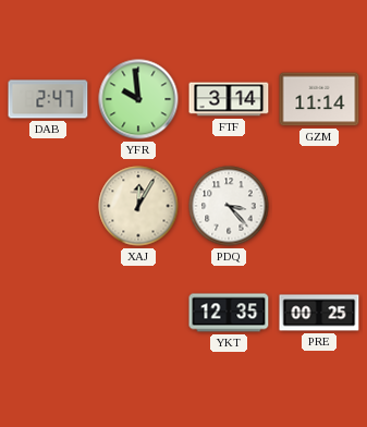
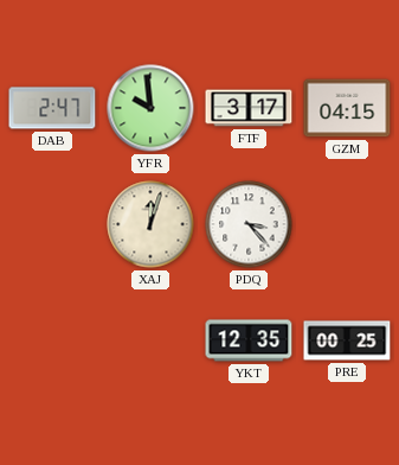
FTF: 3:14 -> 3:17
GZM: 11:14 -> 04:15
XAJ: 12:05 -> 12:03
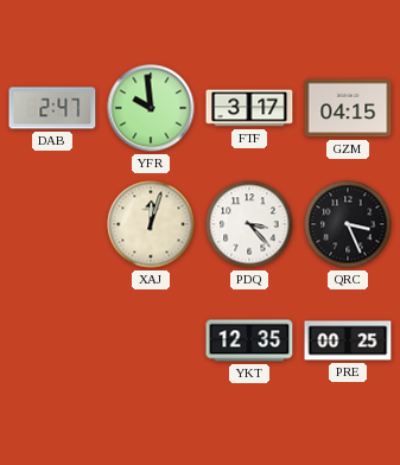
QRC: none -> 3:26
